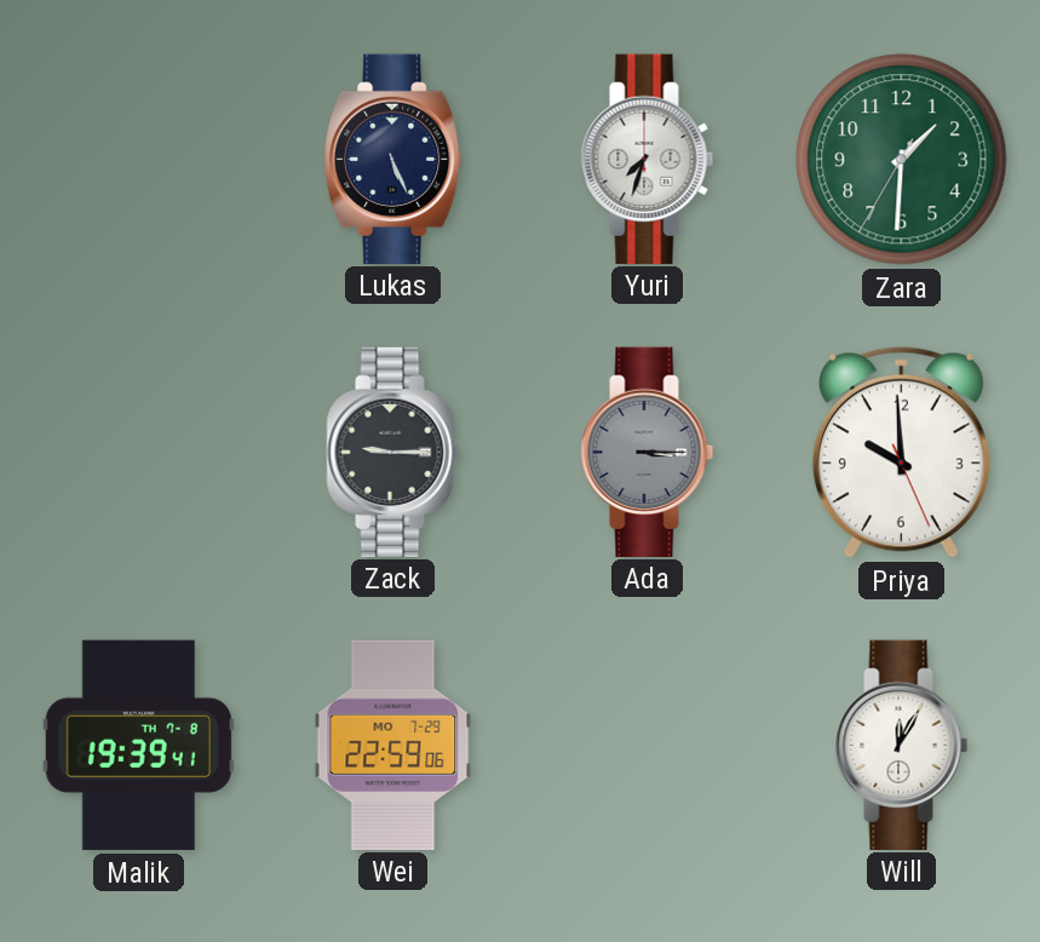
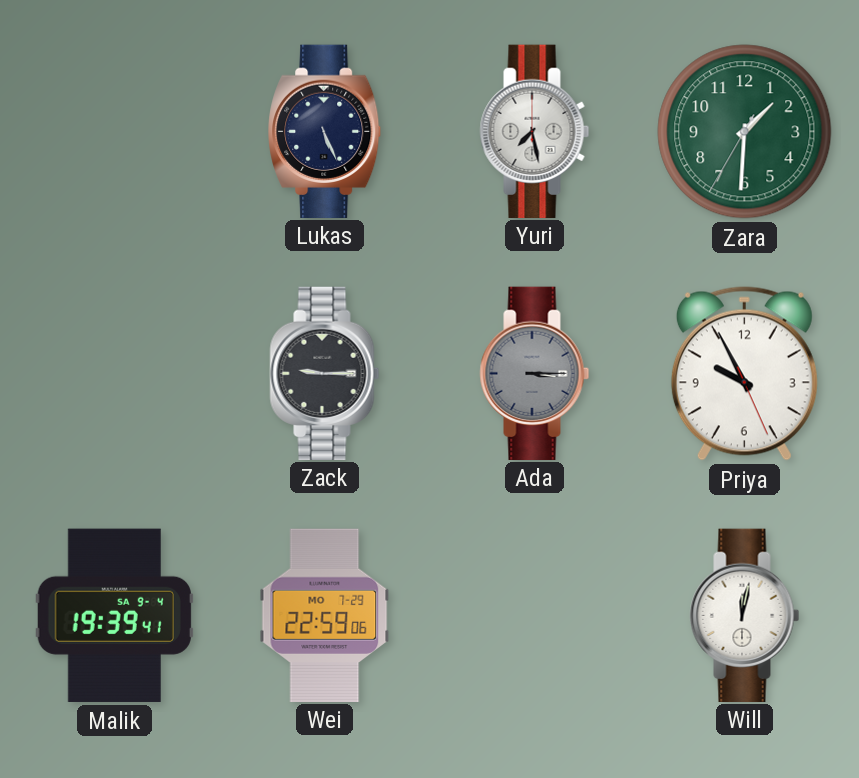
Yuri: 7:33 -> 7:28
Priya: 9:59 -> 9:55
Malik date: TH 7-8 -> SA 9-4
Will: 12:05 -> 12:02
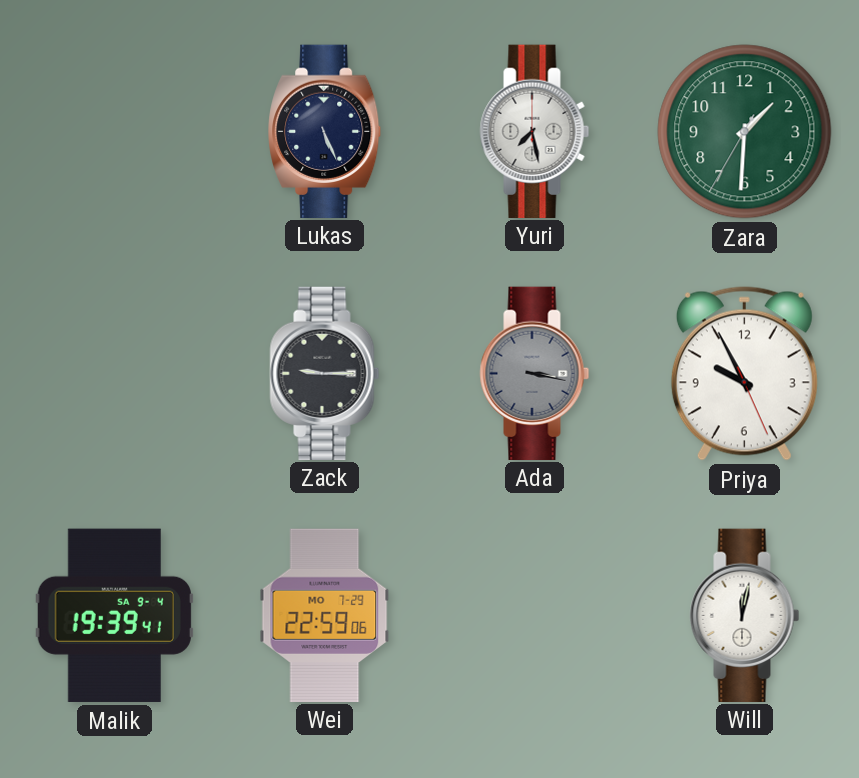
Ada: 3:15 -> 3:17
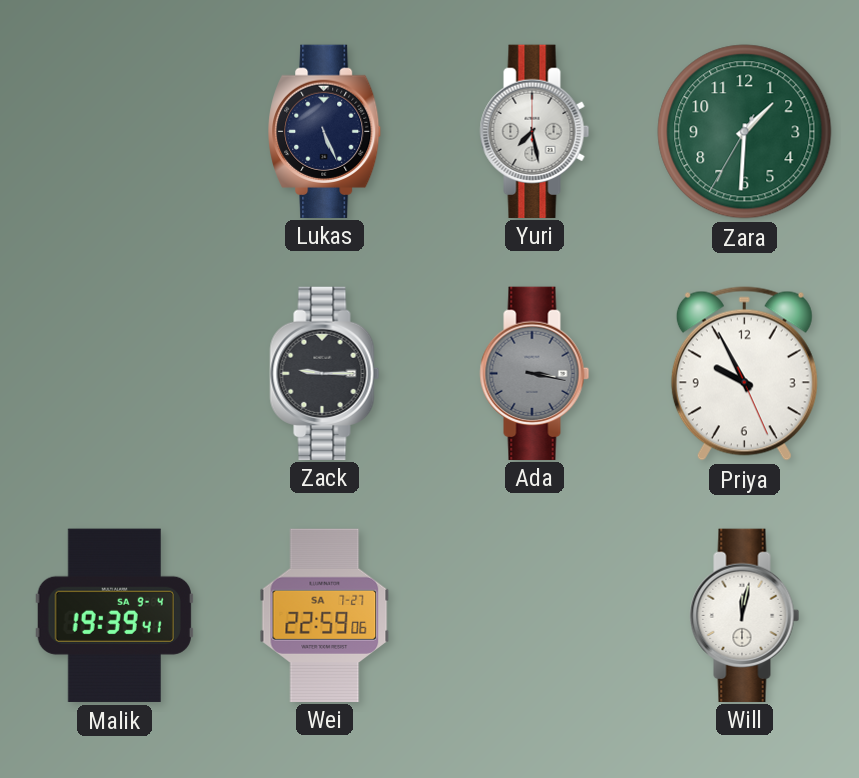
Wei date: MO 7-29 -> SA 7-27
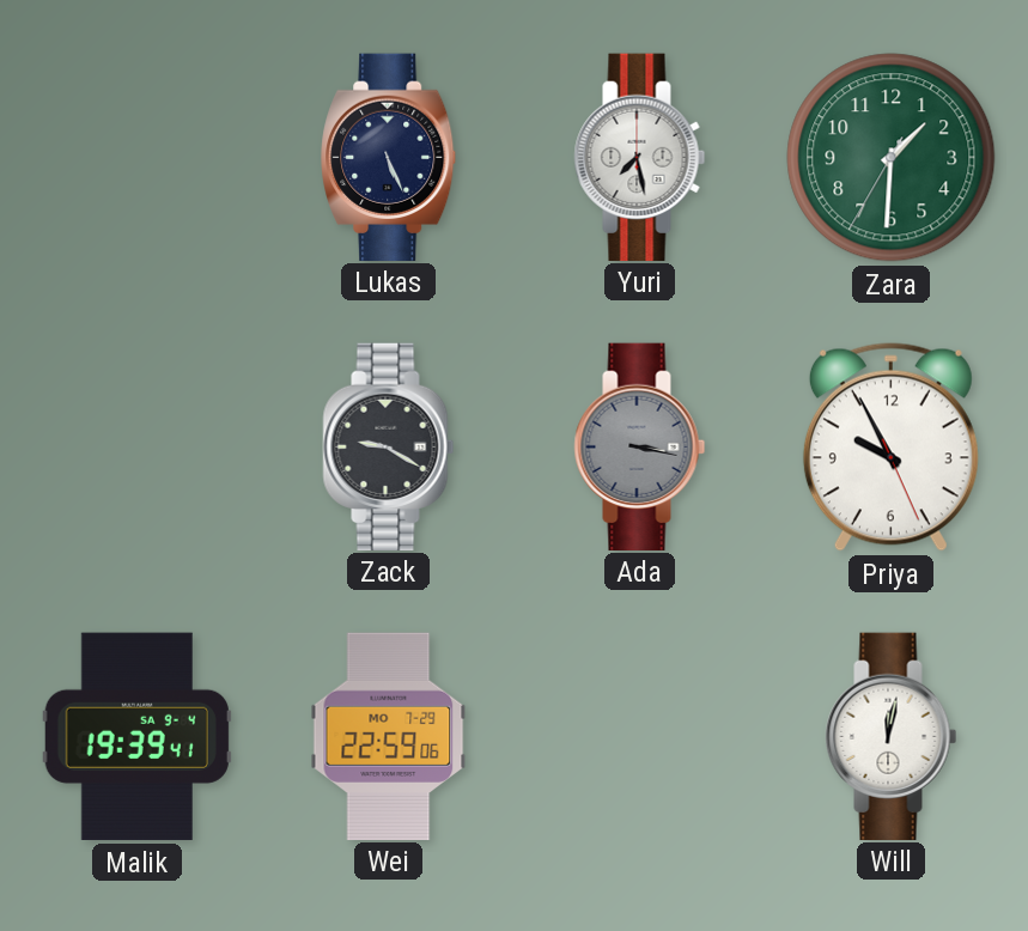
Zack: 9:15 -> 9:20
Wei date: SA 7-27 -> MO 7-29
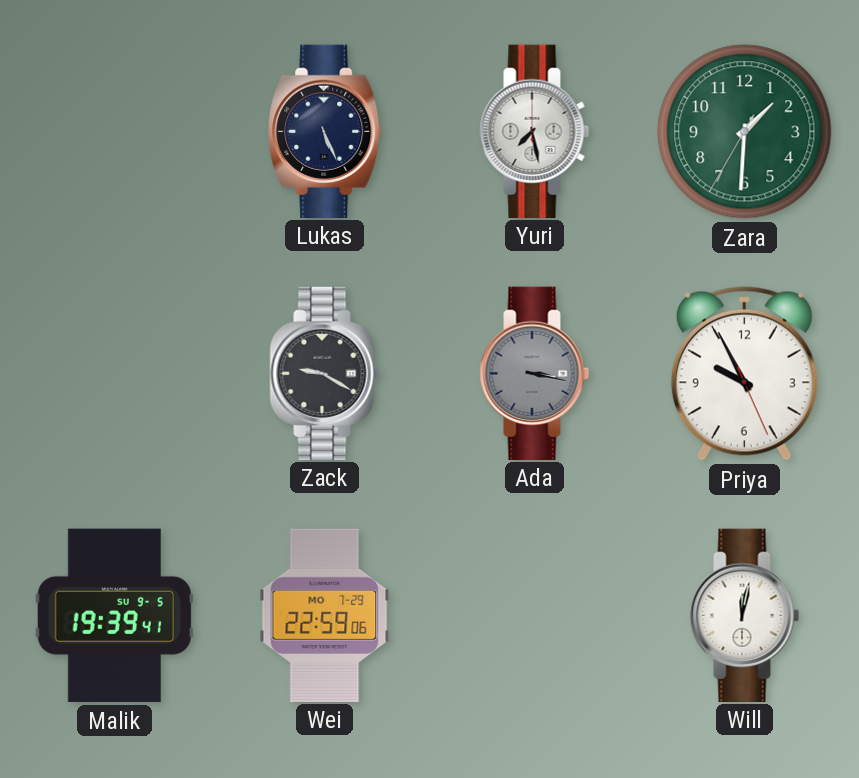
Malik date: SA 9-4 -> SU 9-5
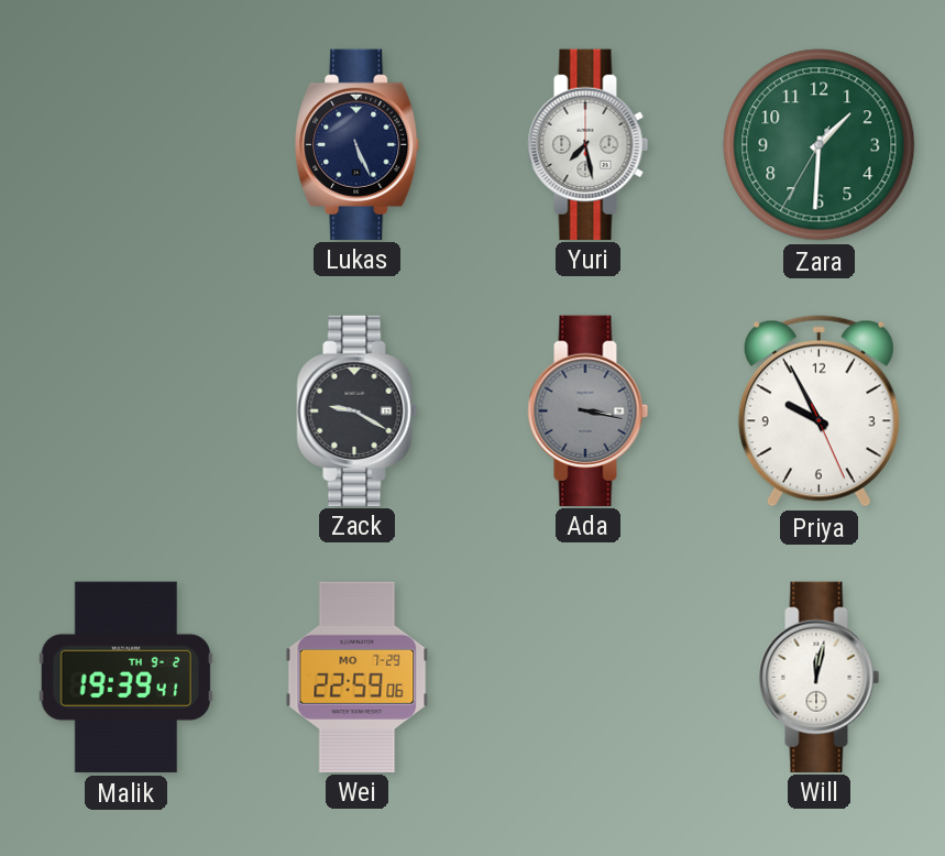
Malik date: SU 9-5 -> TH 9-2
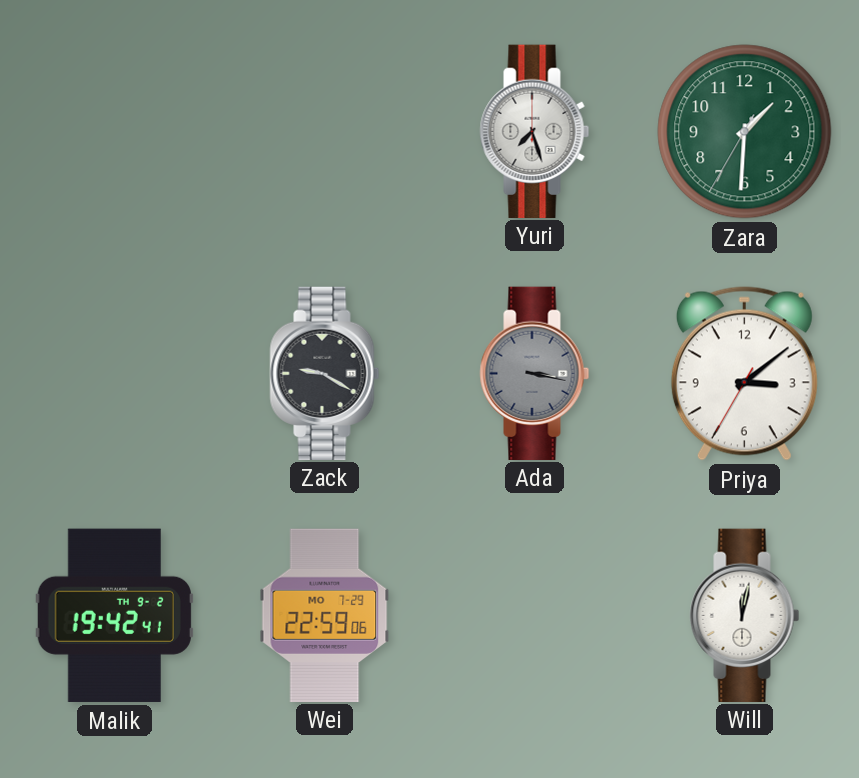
Lukas: 5:26 -> none
Yuri: 7:28 -> 7:27
Priya: 9:55 -> 3:08
Malik: 19:39 -> 19:42
